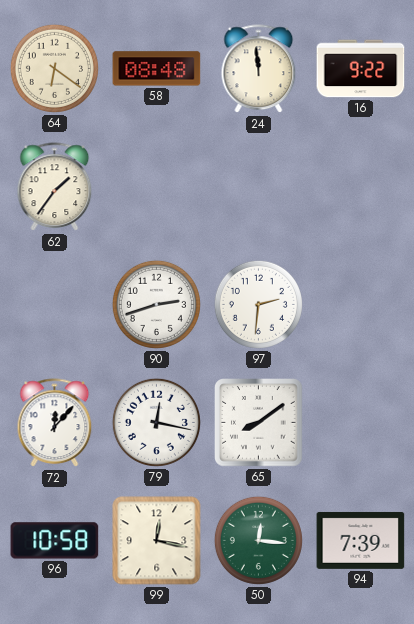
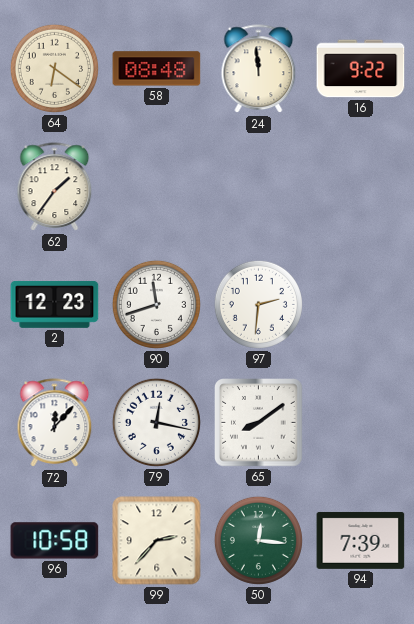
2: none -> 12:23
90: 2:42 -> 11:42
99: 12:17 -> 2:37
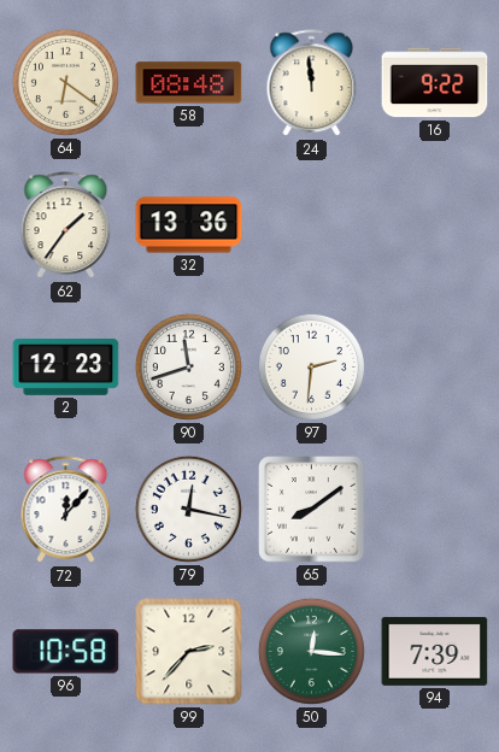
32: none -> 13:36
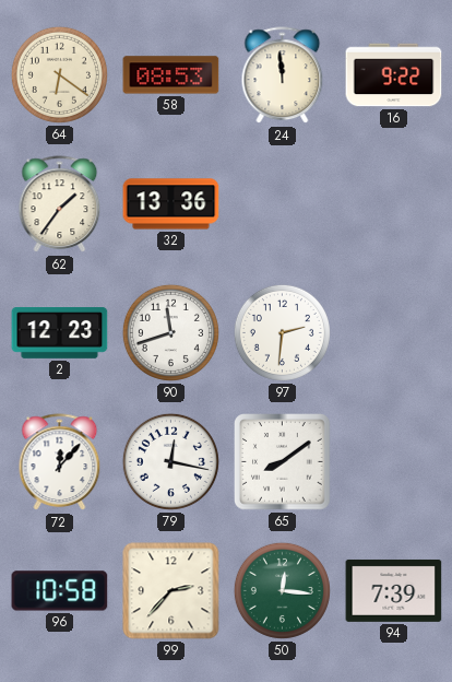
58: 08:48 -> 08:53
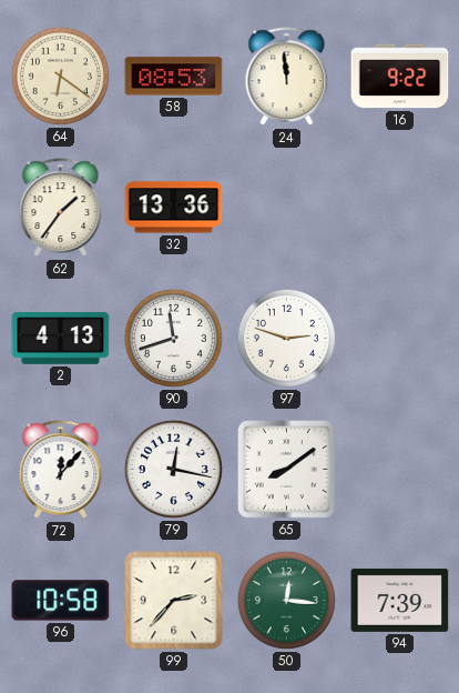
2: 12:23 -> 4:13
97: 2:31 -> 2:48
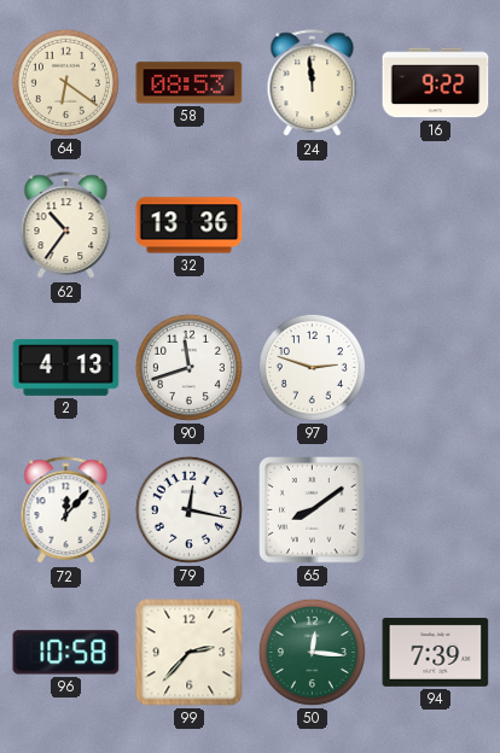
62: 1:36 -> 10:36
